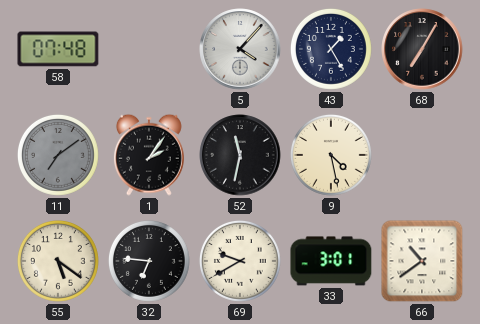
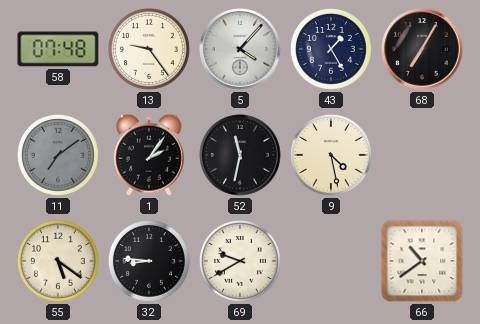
13: none -> 9:24
32: 6:46 -> 8:46
33: 3:01 -> none
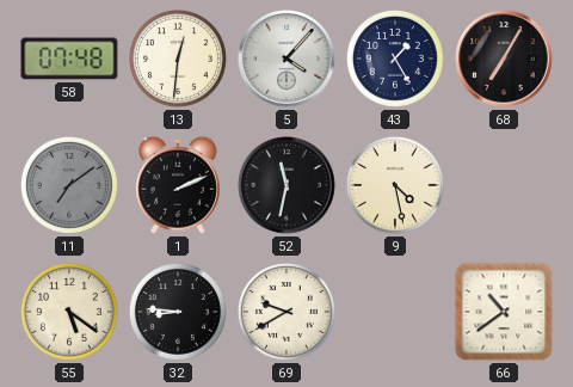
13: 9:24 -> 12:31
1: 2:06 -> 2:11
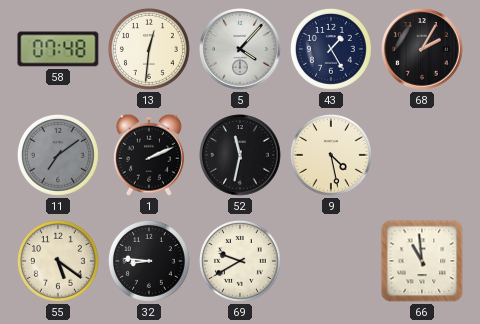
68: 7:05 -> 2:05
66: 10:39 -> 10:59
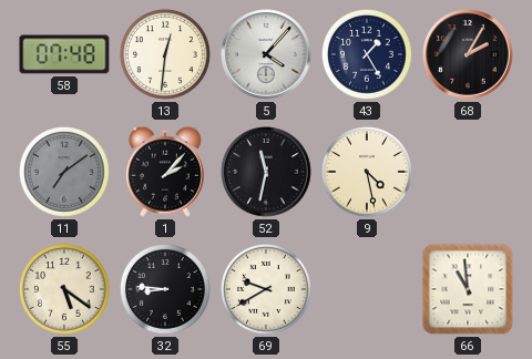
1: 2:11 -> 2:07
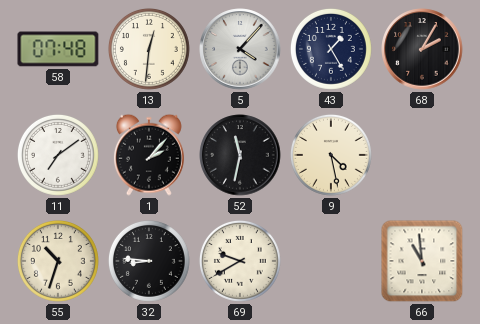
11 dial: grey -> white
55: 5:21 -> 10:33
